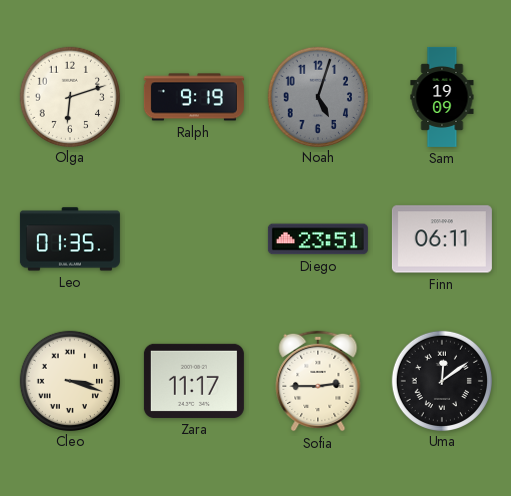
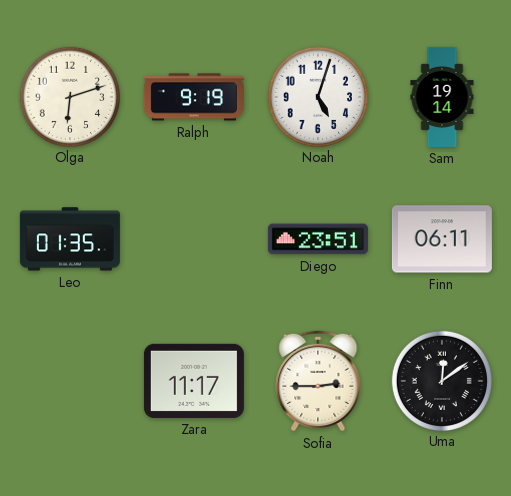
Noah dial: grey -> white
Sam: 19:09 -> 19:14
Cleo: 3:18 -> none
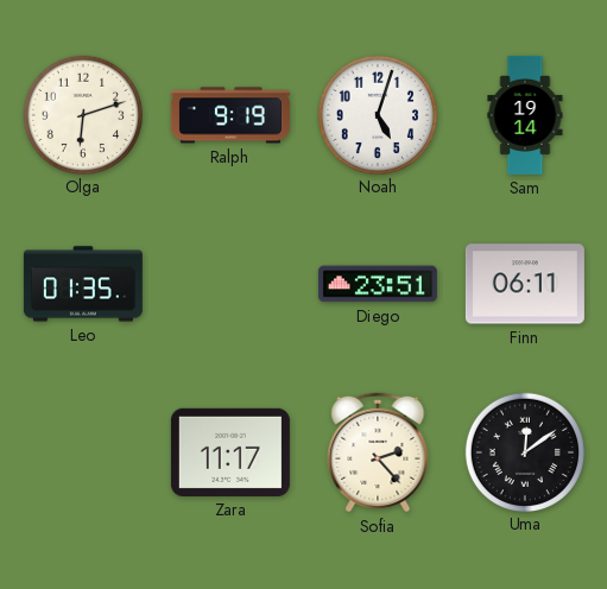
Sofia: 2:45 -> 2:23
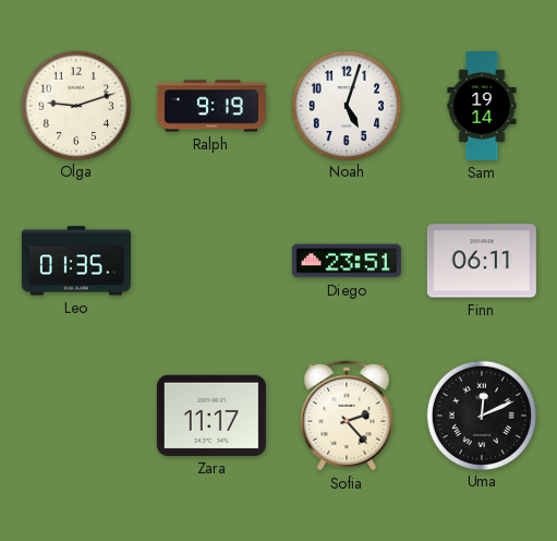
Olga: 6:12 -> 9:12
Uma: 12:09 -> 12:11
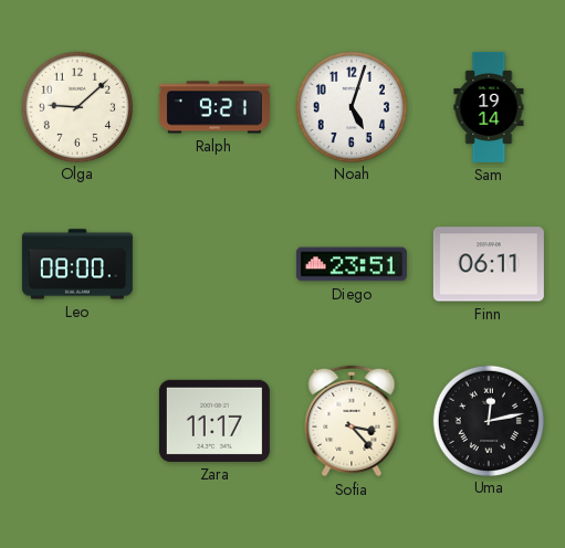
Olga: 9:12 -> 9:08
Ralph: 9:19 -> 9:21
Leo: 01:35 -> 08:00
Sofia: 2:23 -> 3:23
Uma: 12:11 -> 12:13
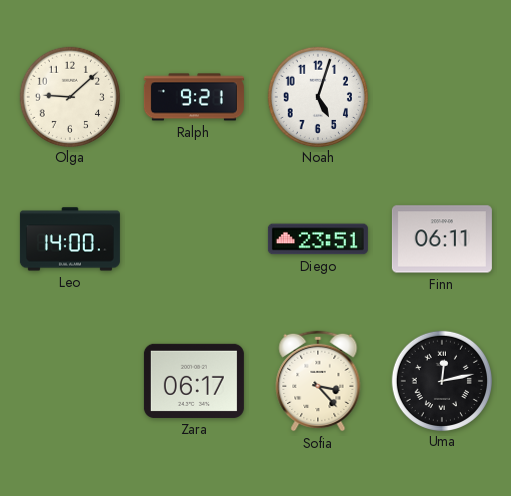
Sam: 19:14 -> none
Leo: 08:00 -> 14:00
Zara: 11:17 -> 06:17
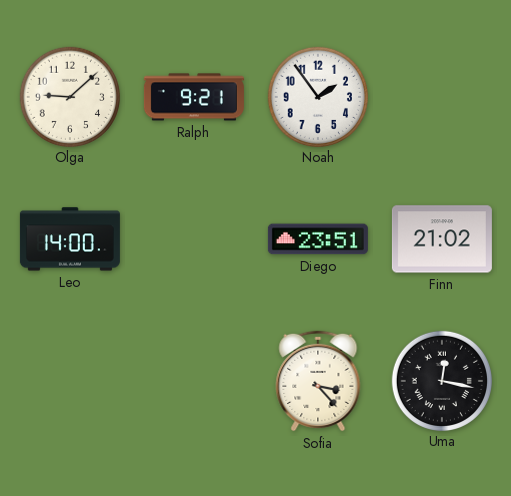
Noah: 5:03 -> 1:54
Finn: 06:11 -> 21:02
Zara: 06:17 -> none
Uma: 12:13 -> 12:17
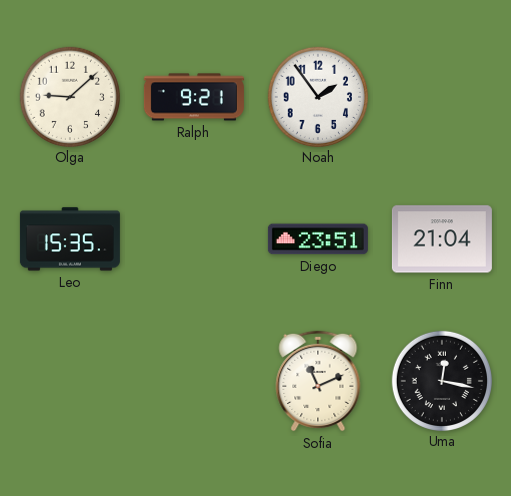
Leo: 14:00 -> 15:35
Finn: 21:02 -> 21:04
Sofia: 3:23 -> 11:11
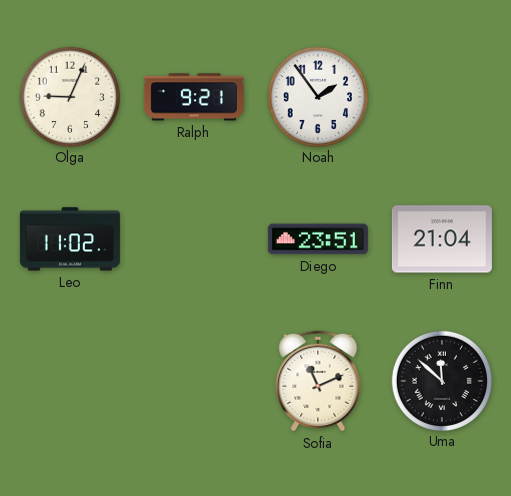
Olga: 9:08 -> 9:04
Leo: 15:35 -> 11:02
Uma: 12:17 -> 11:52
